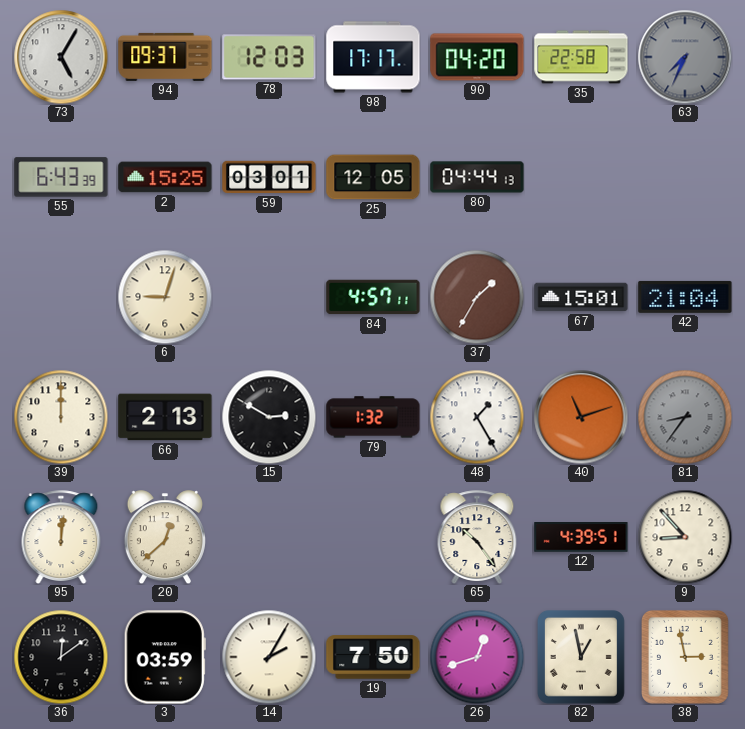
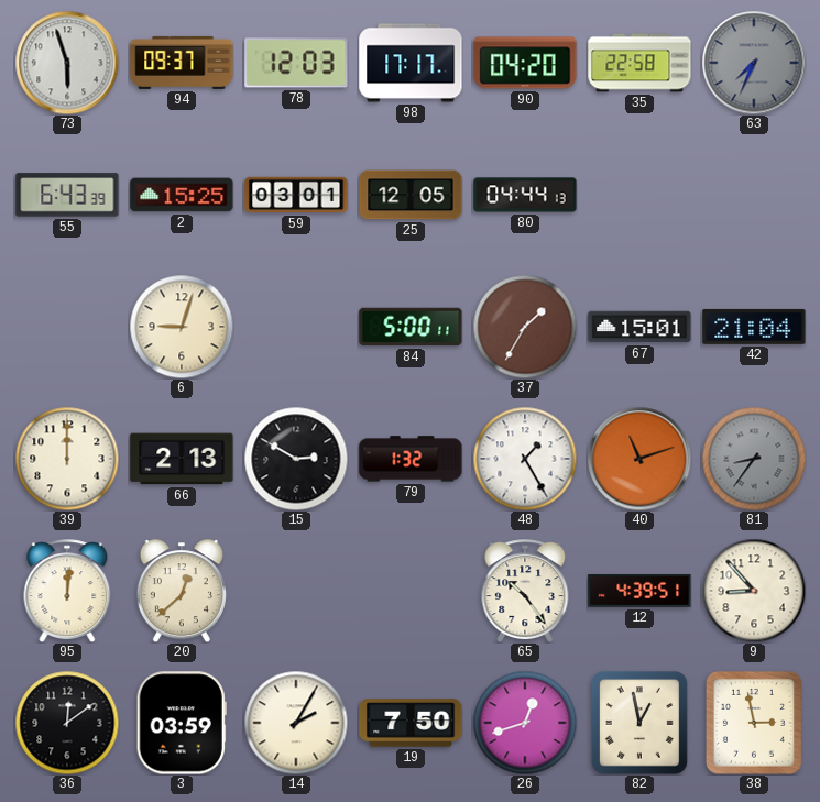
73: 5:05 -> 5:57
84: 4:57 -> 5:00
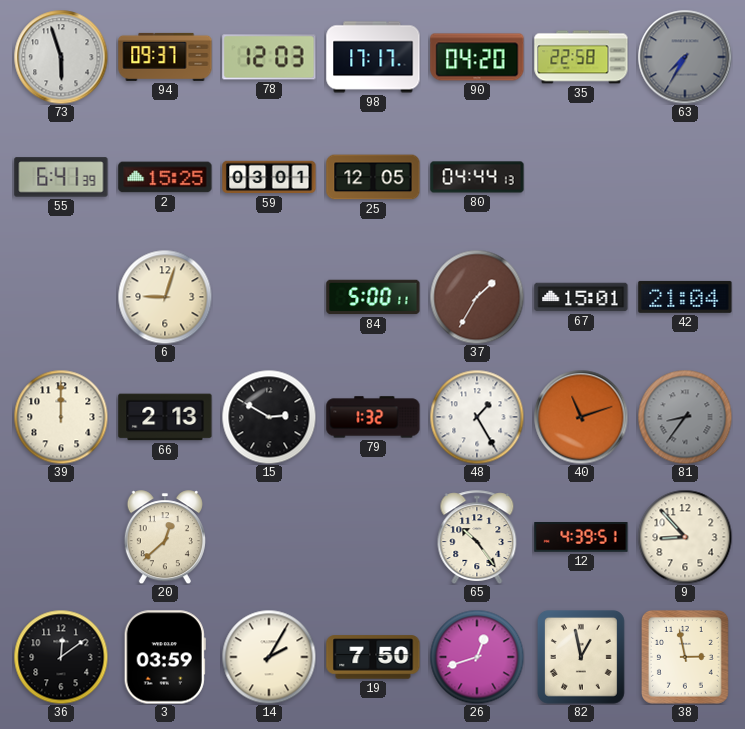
63: 7:34 -> 7:35
55: 6:43 -> 6:41
95: 12:01 -> none
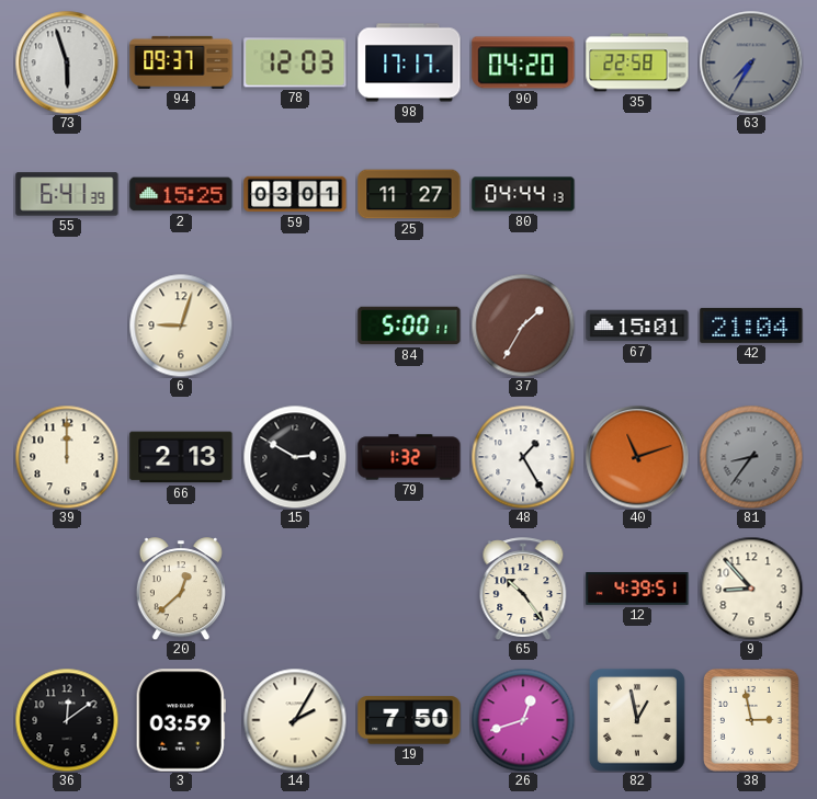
25: 12:05 -> 11:27
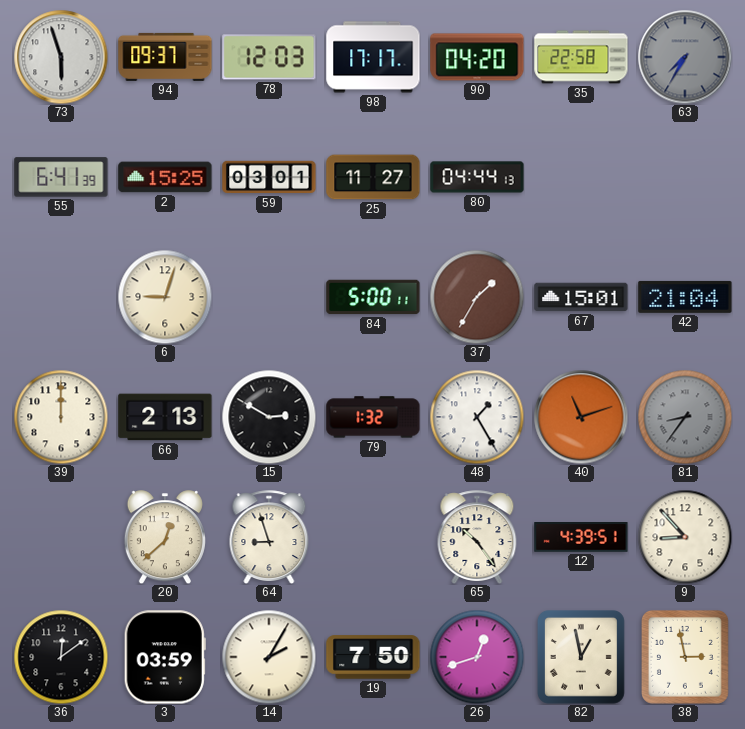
64: none -> 8:57
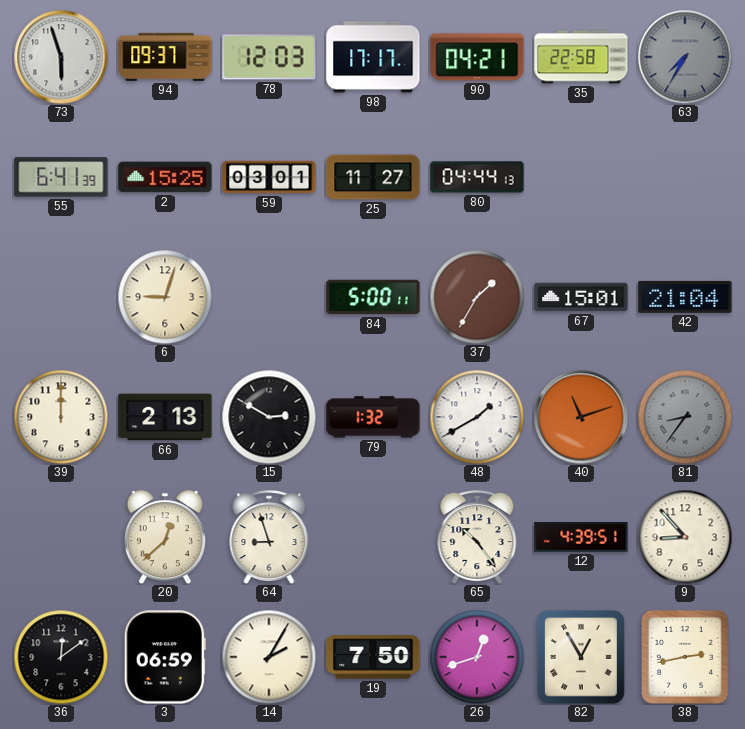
90: 04:20 -> 04:21
48: 1:25 -> 1:40
3: 03:59 -> 06:59
82: 12:58 -> 12:55
38: 2:58 -> 2:43
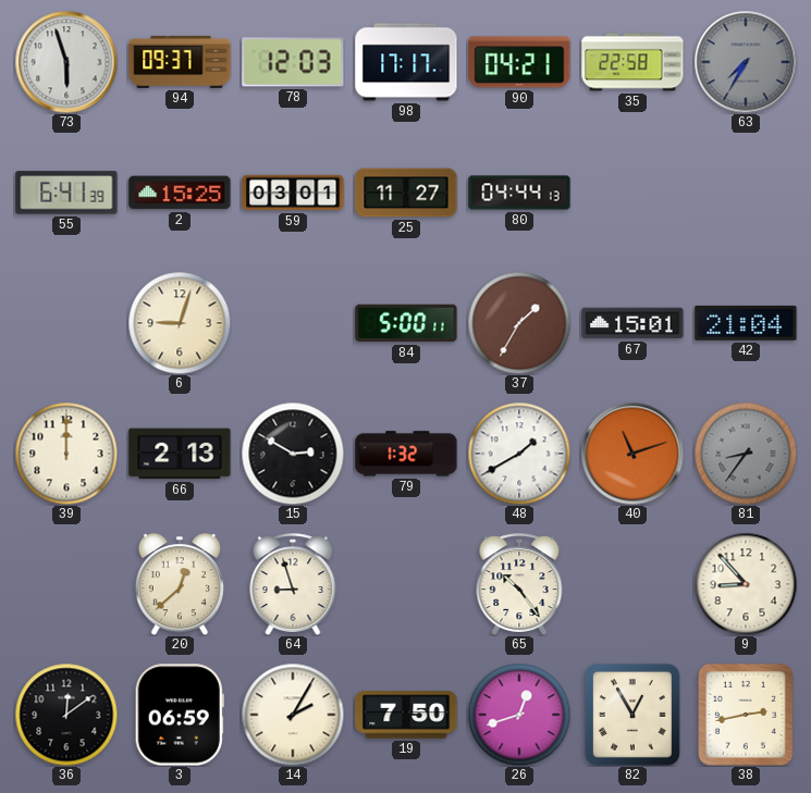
12: 4:39 -> none
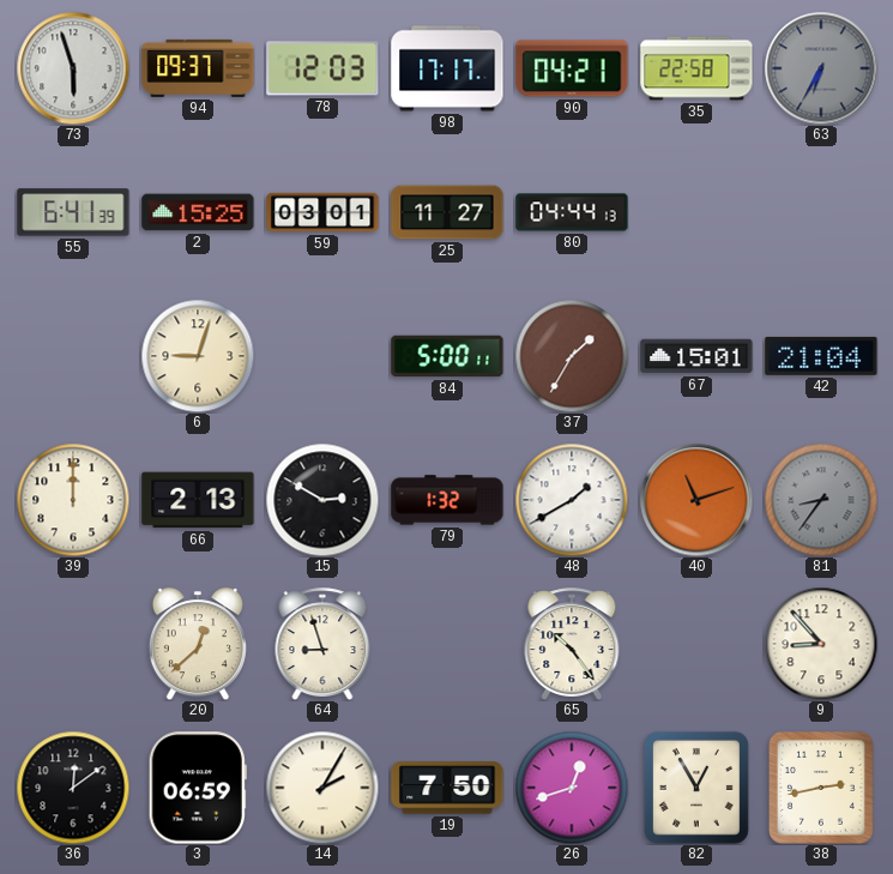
63: 7:35 -> 6:35
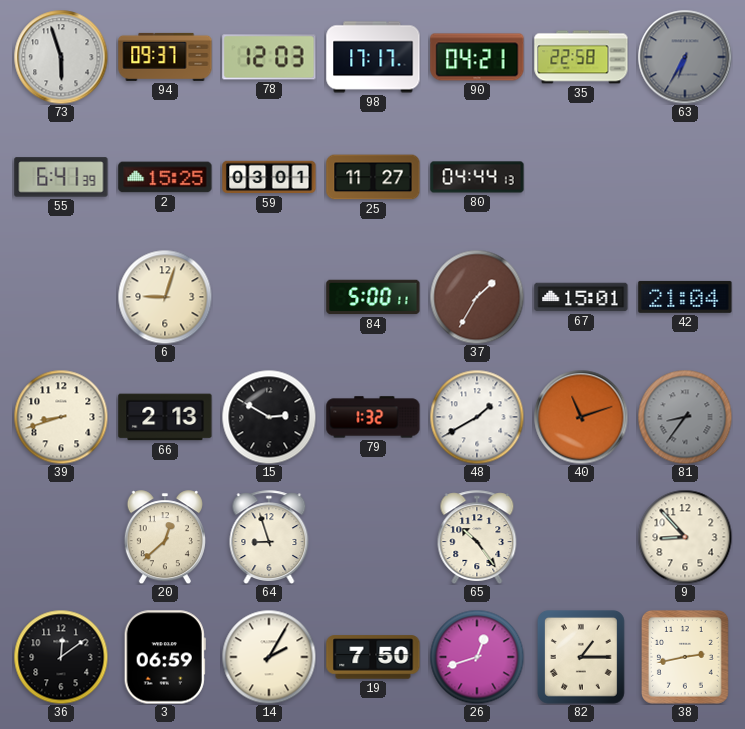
39: 12:00 -> 8:42
82: 12:55 -> 1:15
